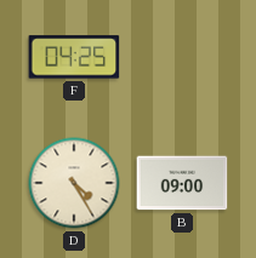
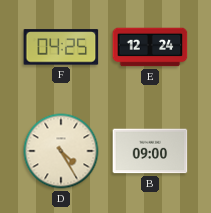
E: none -> 12:24
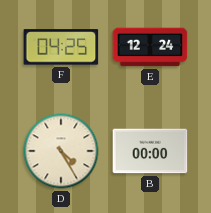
B: 09:00 -> 00:00
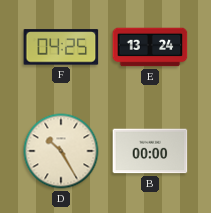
E: 12:24 -> 13:24
D: 4:25 -> 10:25
